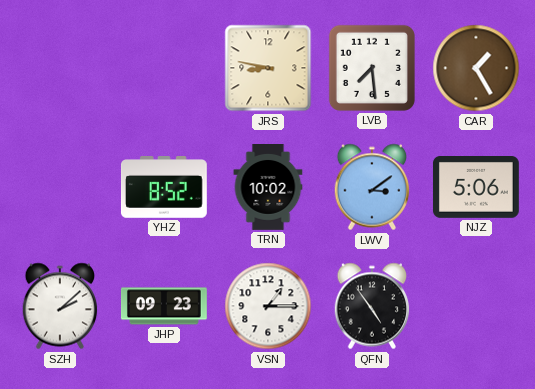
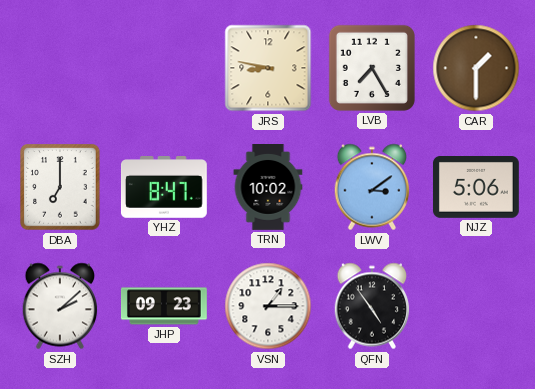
LVB: 7:29 -> 7:25
CAR: 1:25 -> 1:30
DBA: none -> 7:00
YHZ: 8:52 -> 8:47
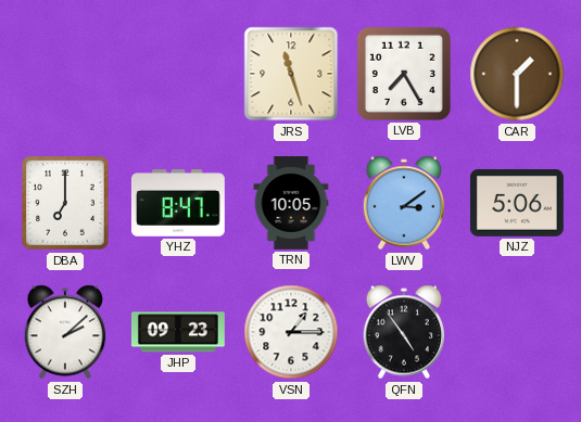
JRS: 8:47 -> 11:27
TRN: 10:02 -> 10:05
